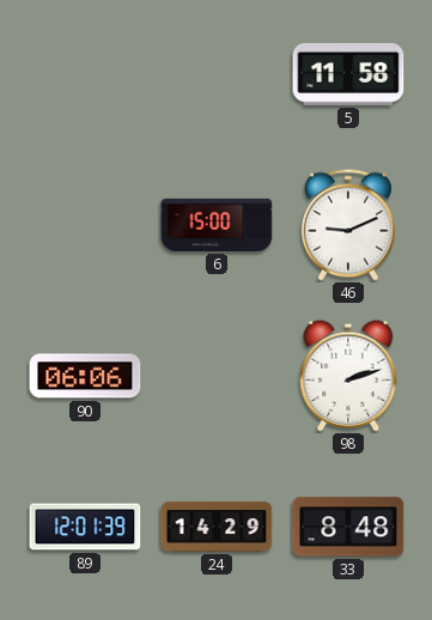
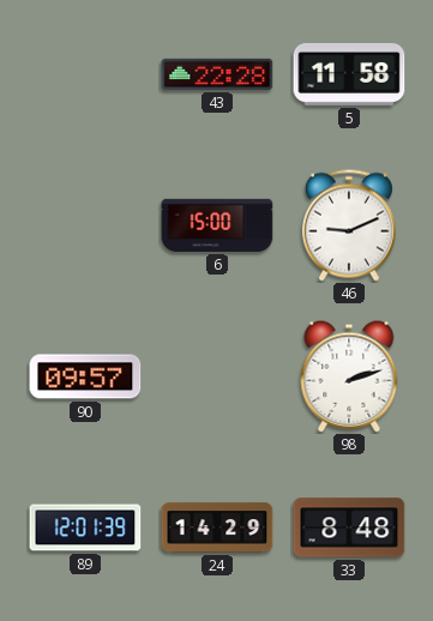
43: none -> 22:28
90: 06:06 -> 09:57
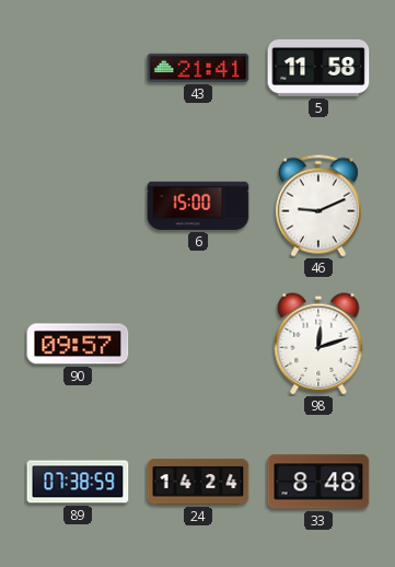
43: 22:28 -> 21:41
98: 2:12 -> 12:12
89: 12:01 -> 07:38
24: 14:29 -> 14:24
